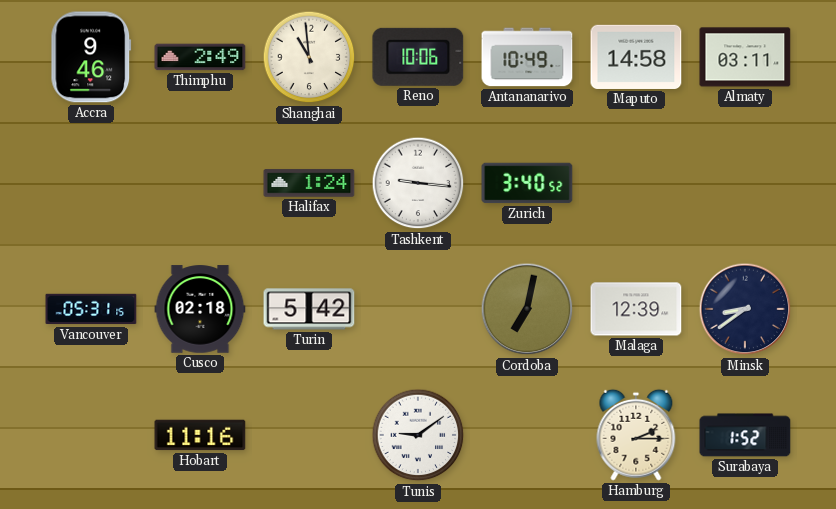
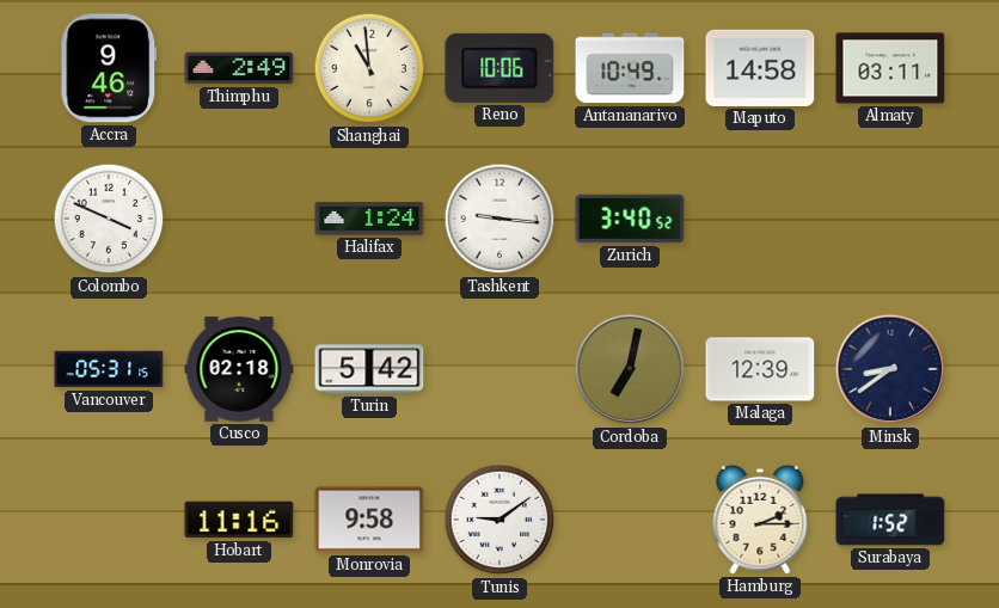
Colombo: none -> 3:49
Monrovia: none -> 9:58
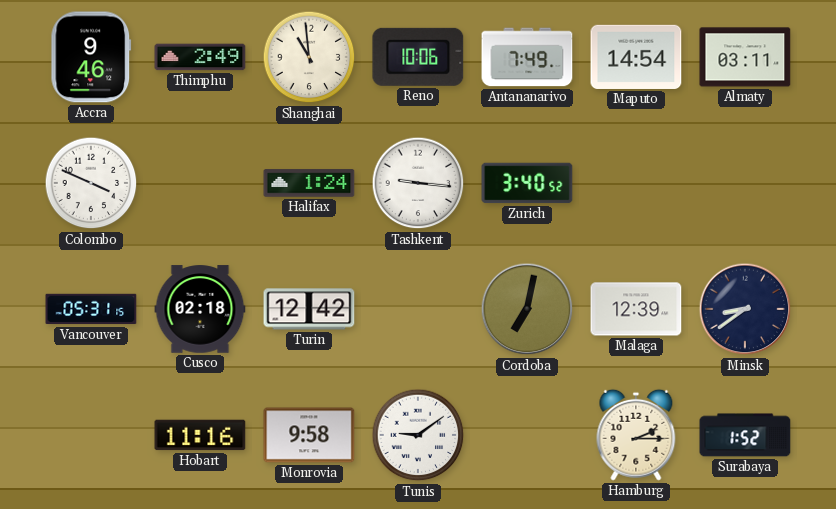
Antananarivo: 10:49 -> 7:49
Maputo: 14:58 -> 14:54
Turin: 5:42 -> 12:42
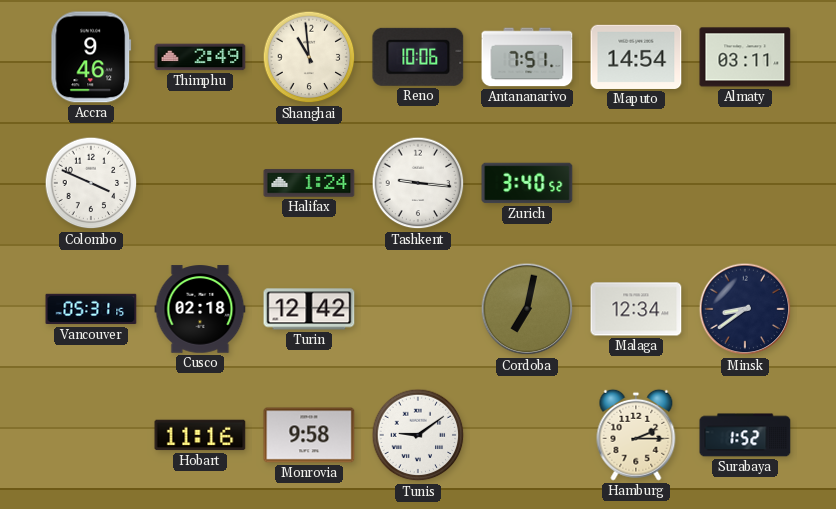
Antananarivo: 7:49 -> 7:51
Malaga: 12:39 -> 12:34
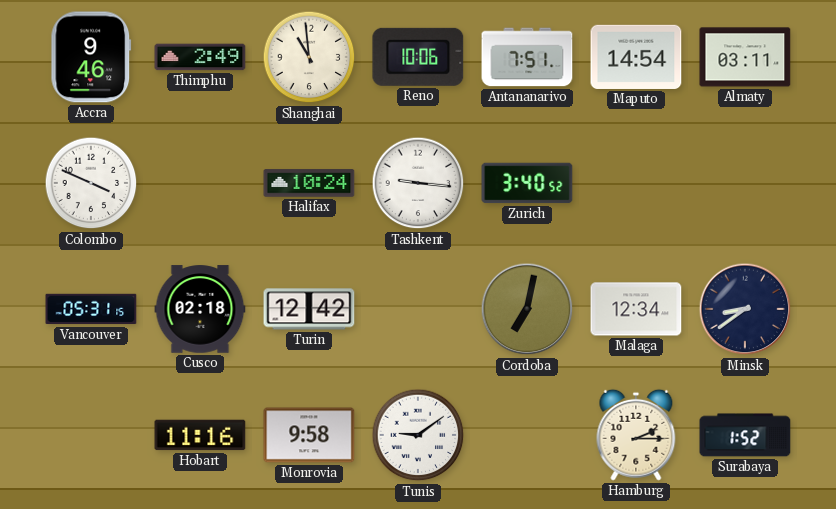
Halifax: 1:24 -> 10:24
